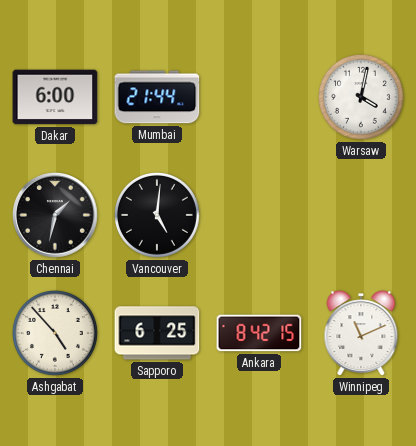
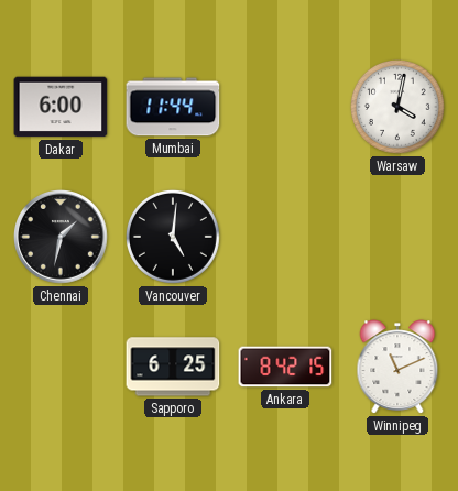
Mumbai: 21:44 -> 11:44
Ashgabat: 4:53 -> none
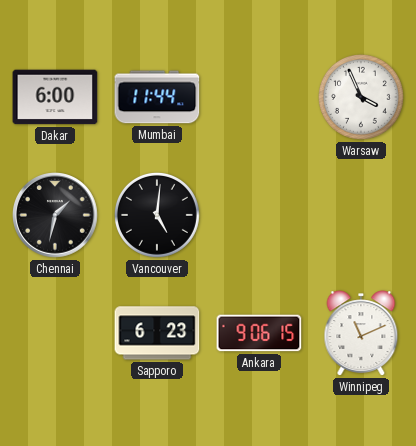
Warsaw: 4:02 -> 3:56
Sapporo: 6:25 -> 6:23
Ankara: 8:42 -> 9:06
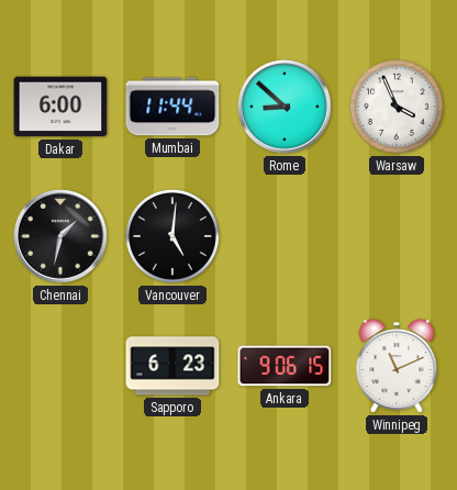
Rome: none -> 8:52
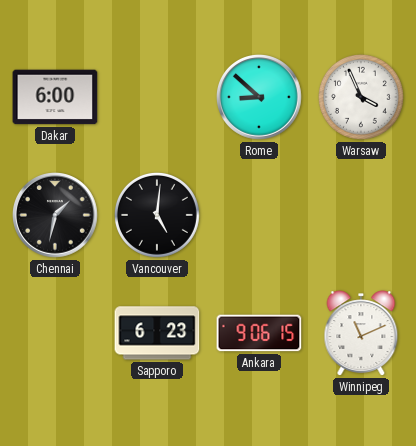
Mumbai: 11:44 -> none
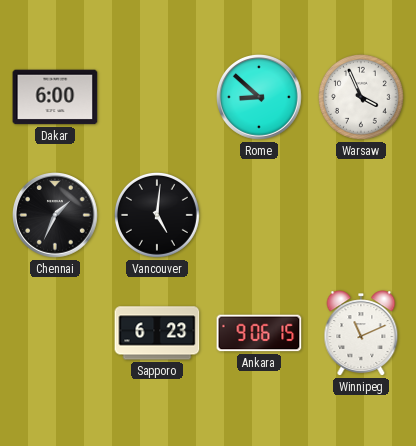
Chennai: 1:32 -> 1:34
